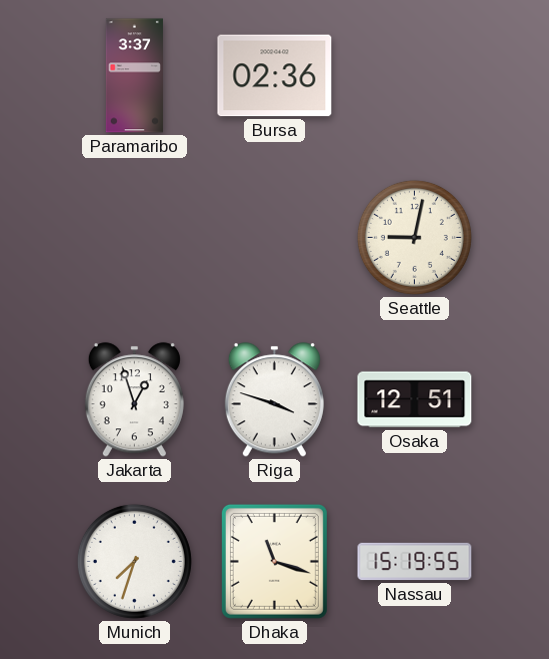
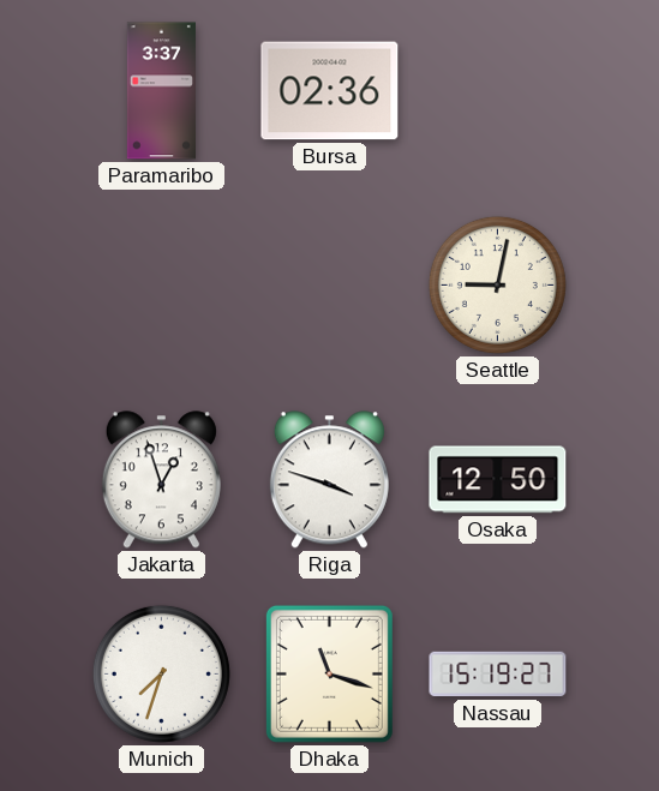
Osaka: 12:51 -> 12:50
Nassau: 15:19:55 -> 15:19:27
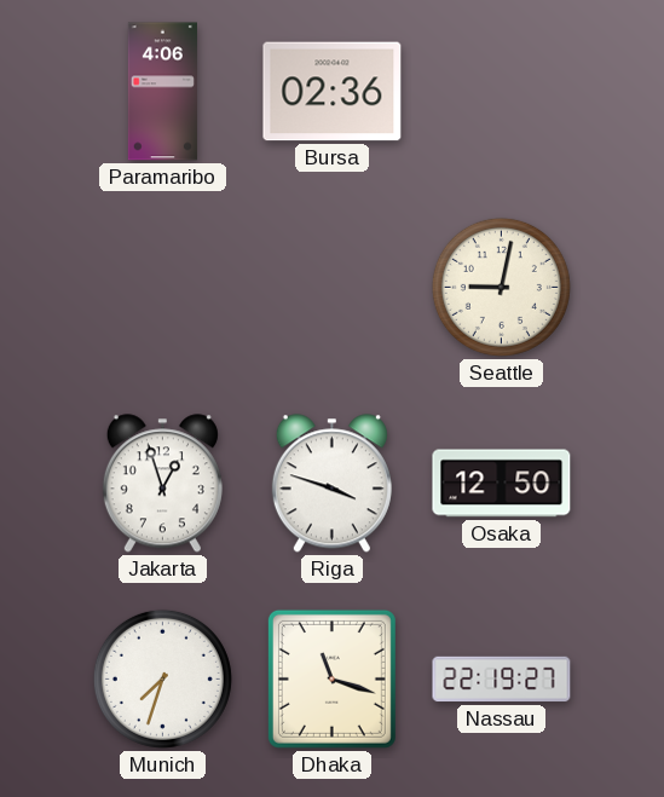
Paramaribo: 3:37 -> 4:06
Nassau: 15:19 -> 22:19
